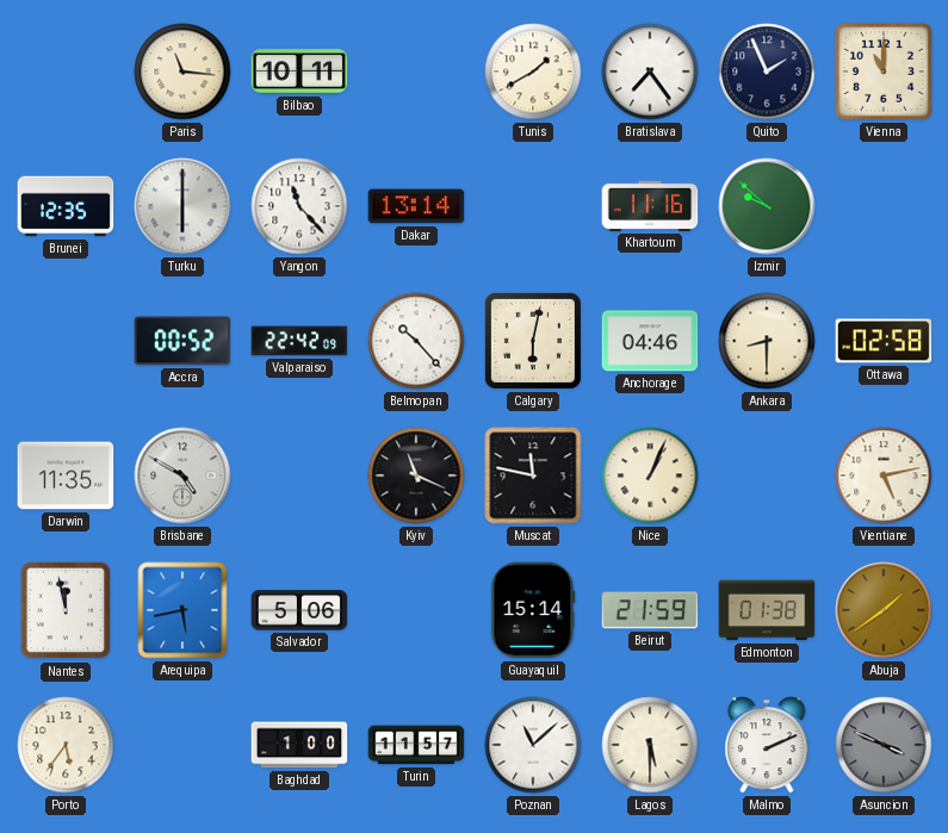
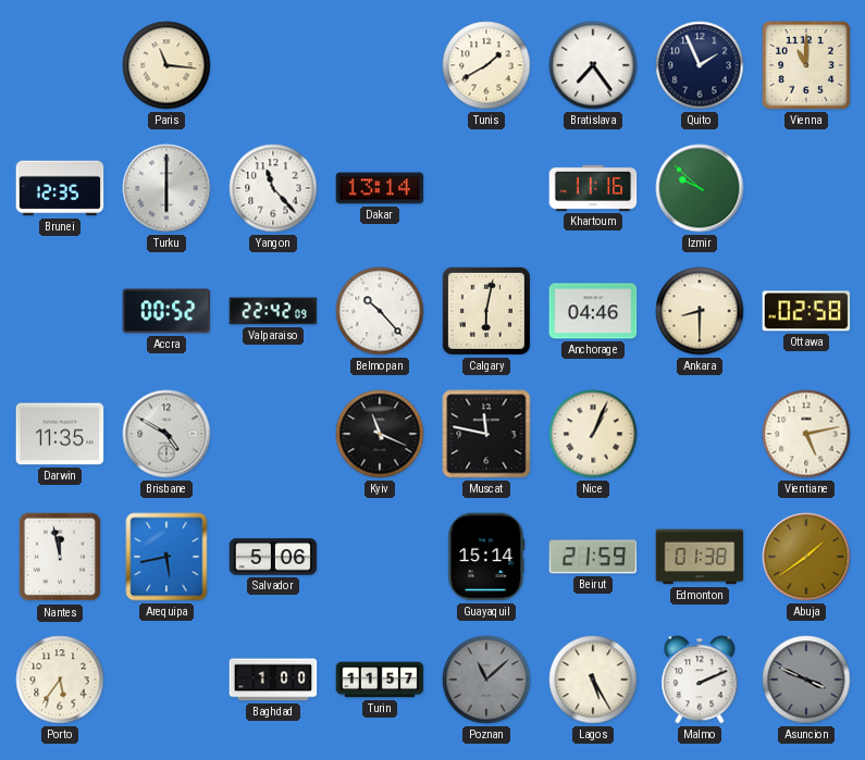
Bilbao: 10:11 -> none
Poznan dial: white -> grey
Lagos: 5:30 -> 5:25
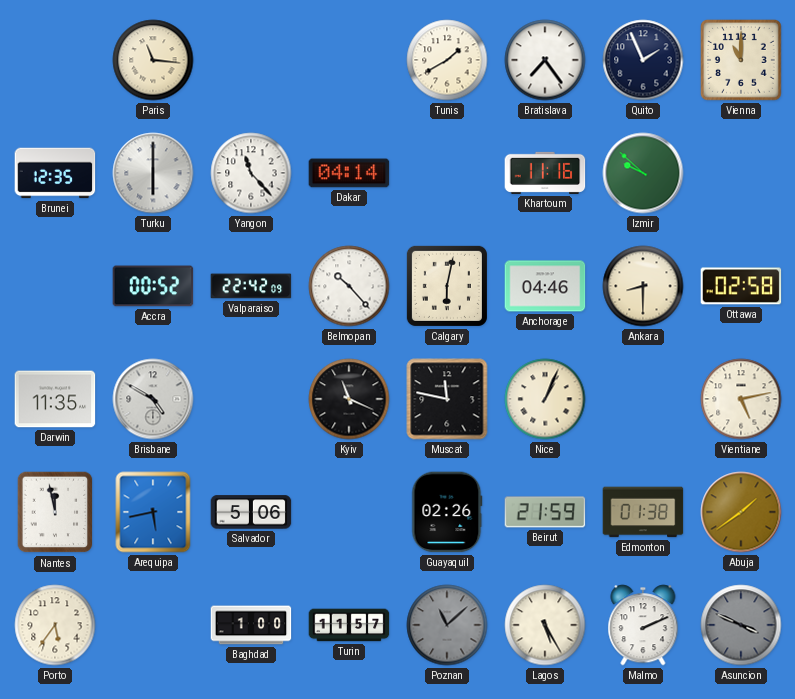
Dakar: 13:14 -> 04:14
Guayaquil: 15:14 -> 02:26
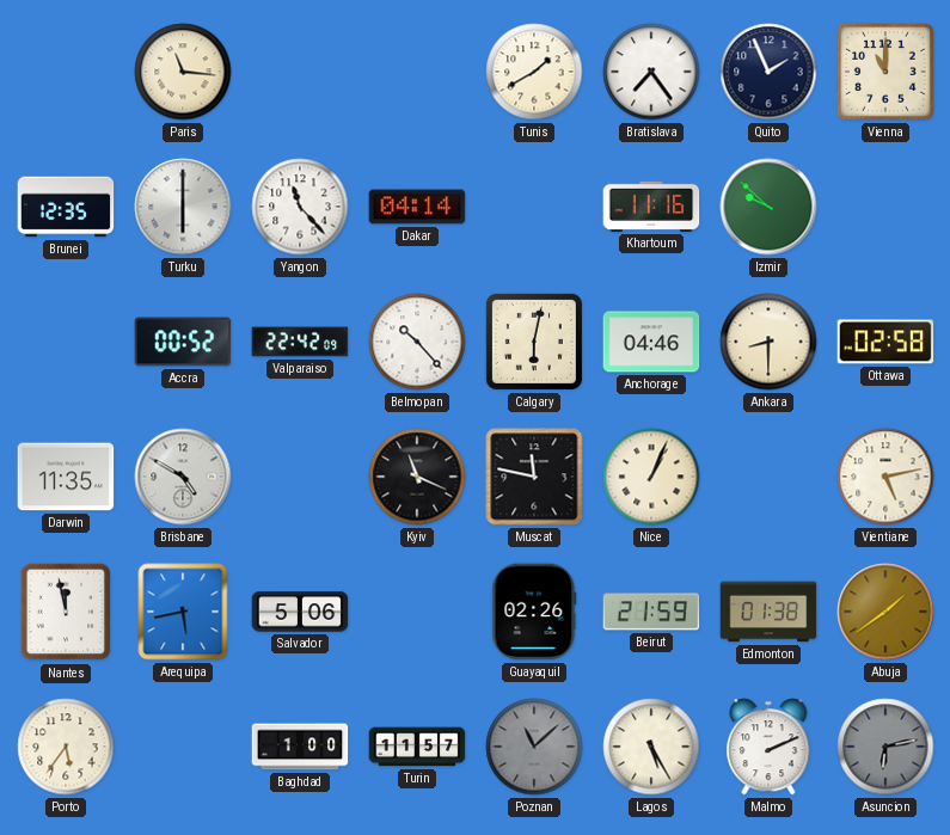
Asuncion: 3:49 -> 6:13
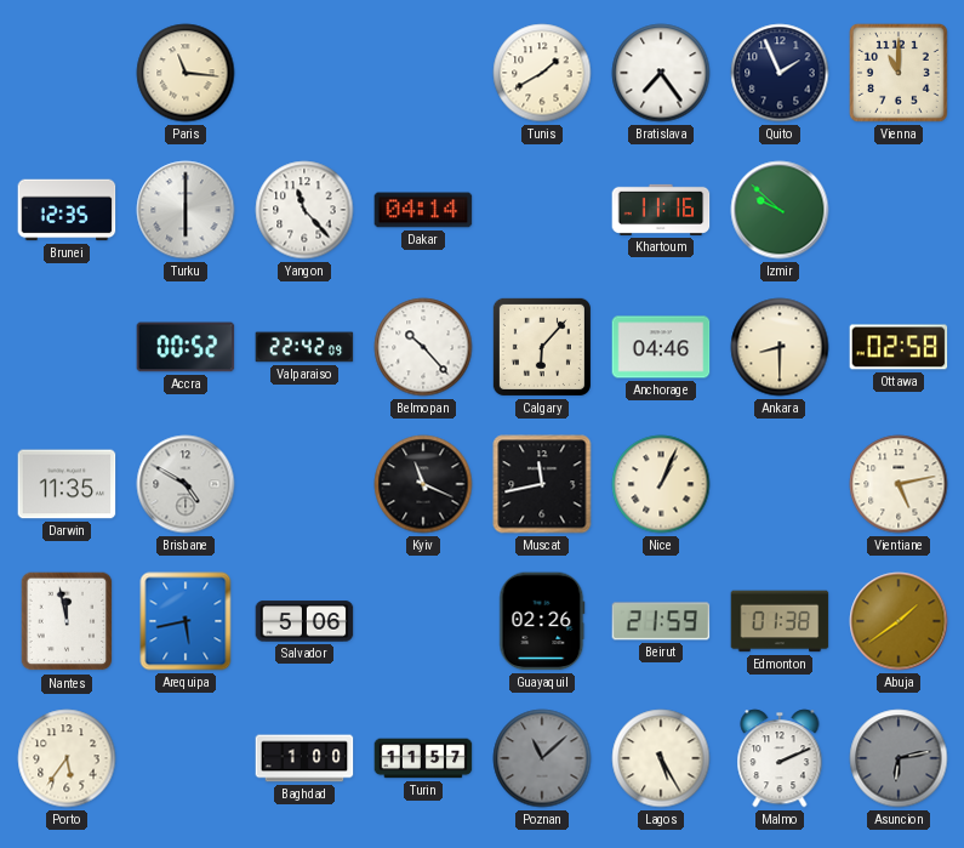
Calgary: 6:02 -> 6:07
Muscat: 11:47 -> 11:43
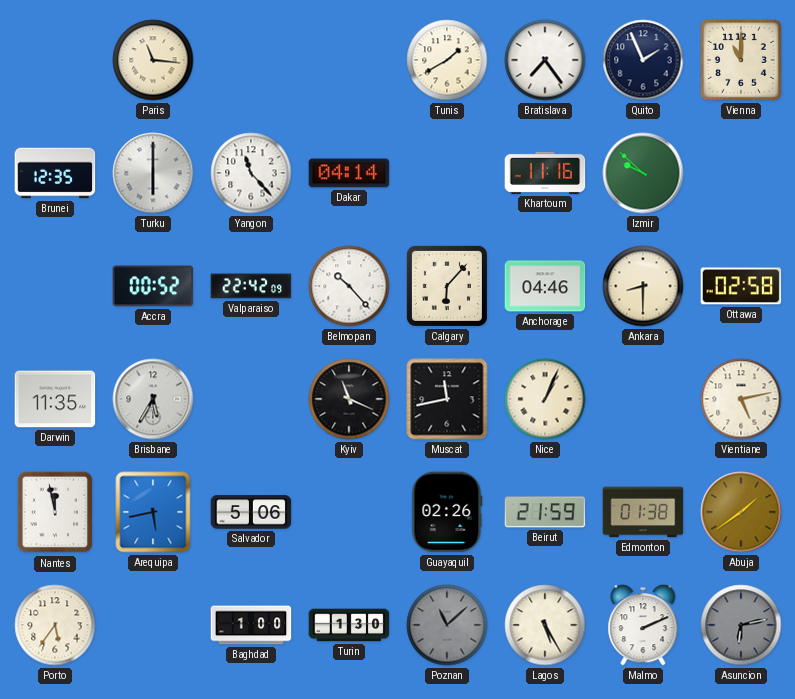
Brisbane: 4:50 -> 5:35
Turin: 11:57 -> 1:30
